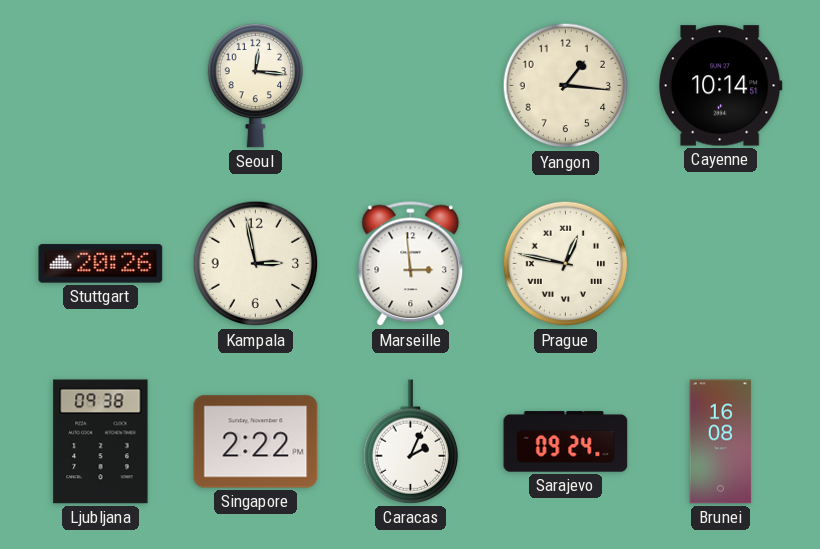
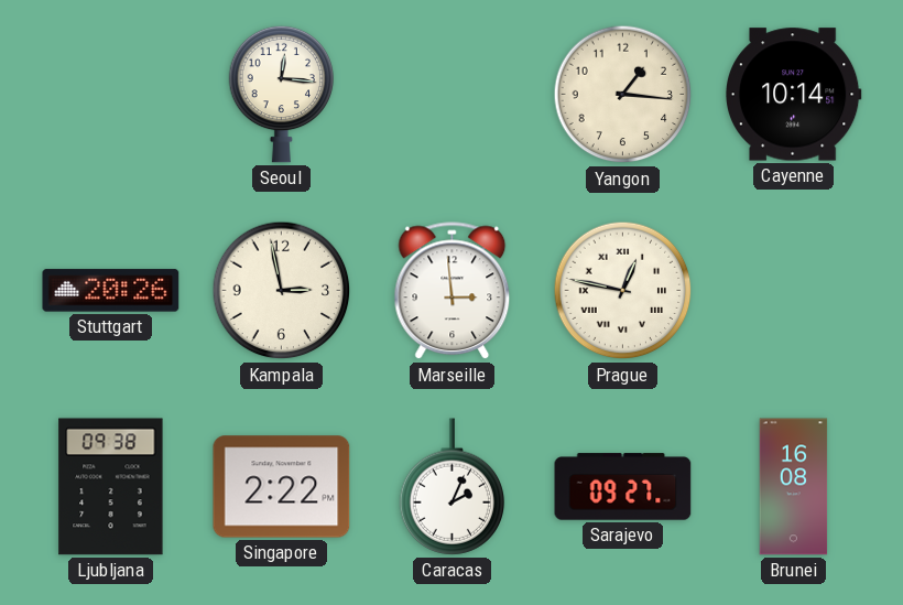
Sarajevo: 09:24 -> 09:27
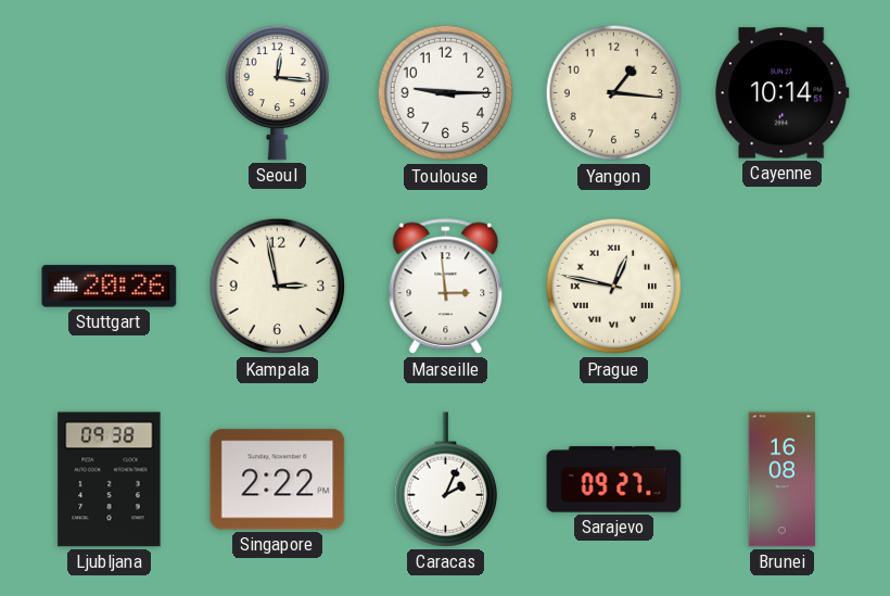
Toulouse: none -> 9:15
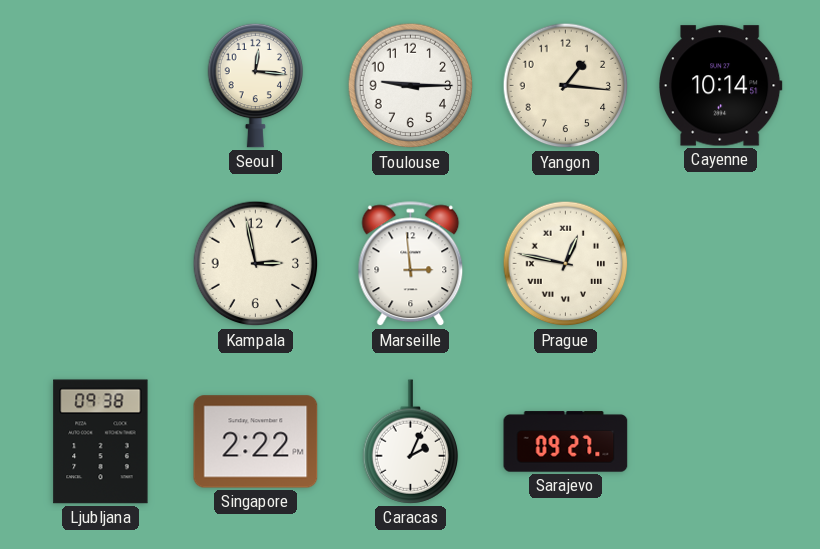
Stuttgart: 20:26 -> none
Brunei: 16:08 -> none
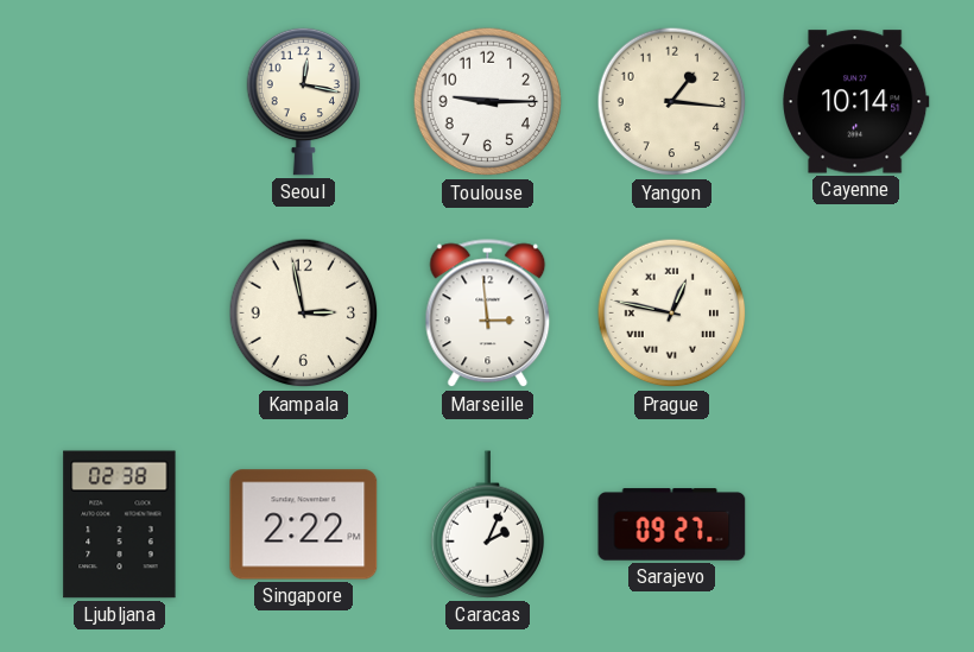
Seoul: 12:16 -> 12:17
Ljubljana: 09:38 -> 02:38
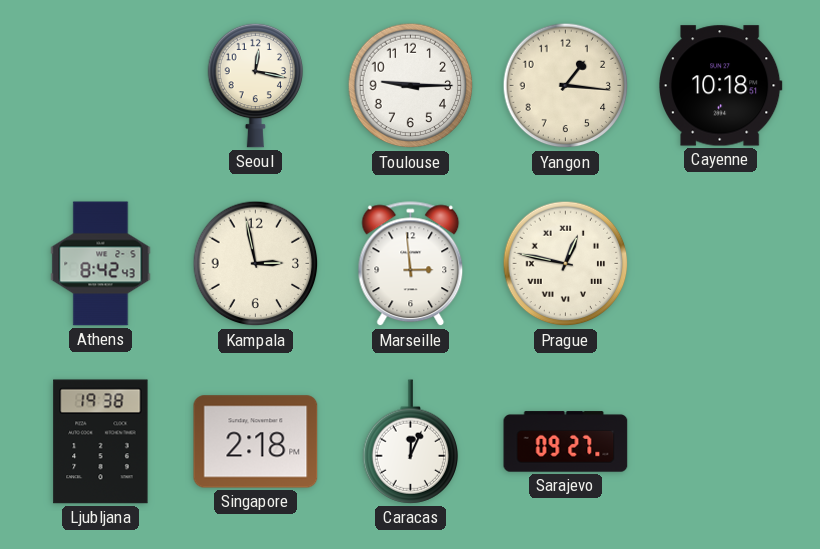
Cayenne: 10:14 -> 10:18
Athens: none -> 8:42
Ljubljana: 02:38 -> 19:38
Singapore: 2:22 -> 2:18
Caracas: 2:04 -> 12:04
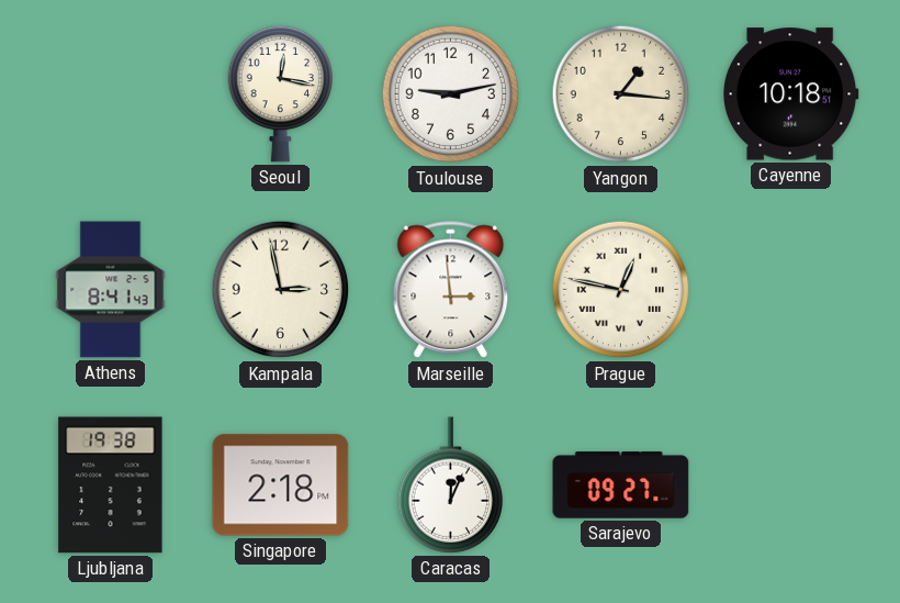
Toulouse: 9:15 -> 9:13
Athens: 8:42 -> 8:41
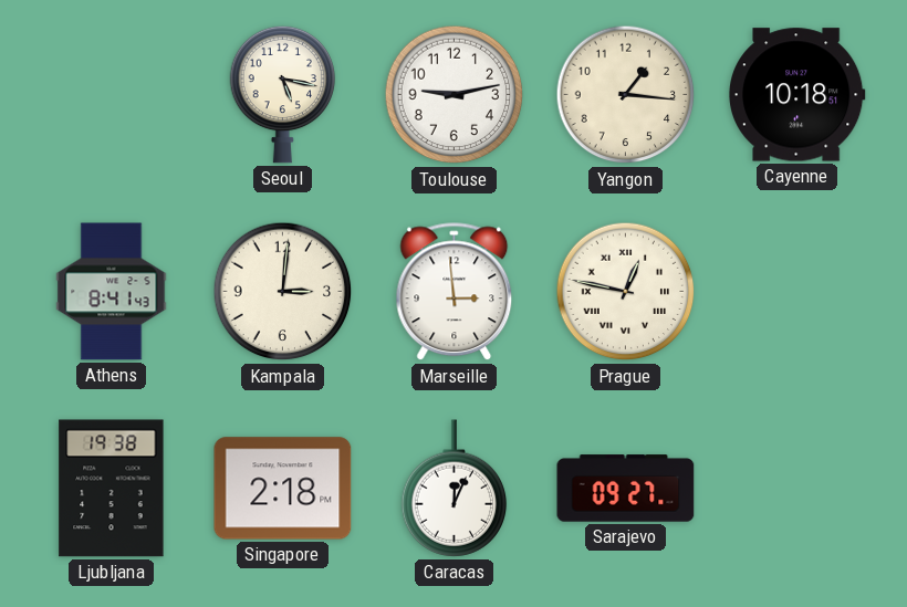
Seoul: 12:17 -> 5:17
Kampala: 2:58 -> 3:01
